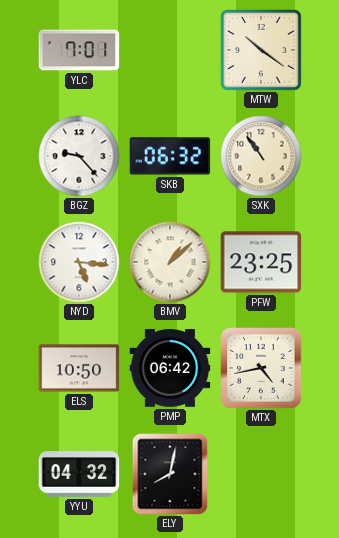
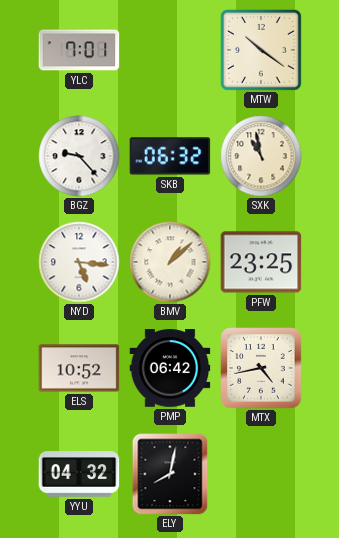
SXK: 10:54 -> 10:58
ELS: 10:50 -> 10:52
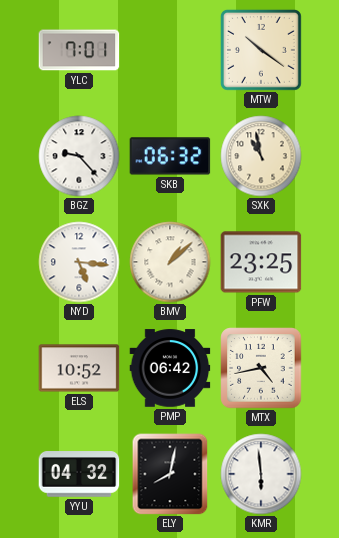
KMR: none -> 5:59
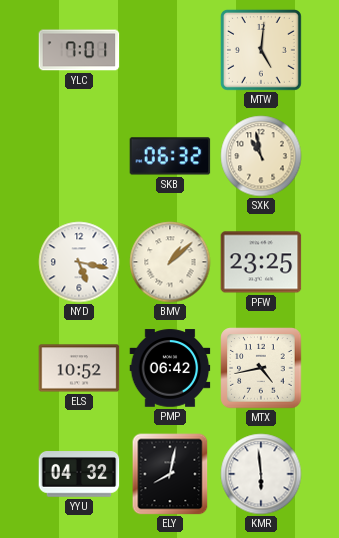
MTW: 10:21 -> 5:01
BGZ: 9:23 -> none
NYD: 5:16 -> 5:17
